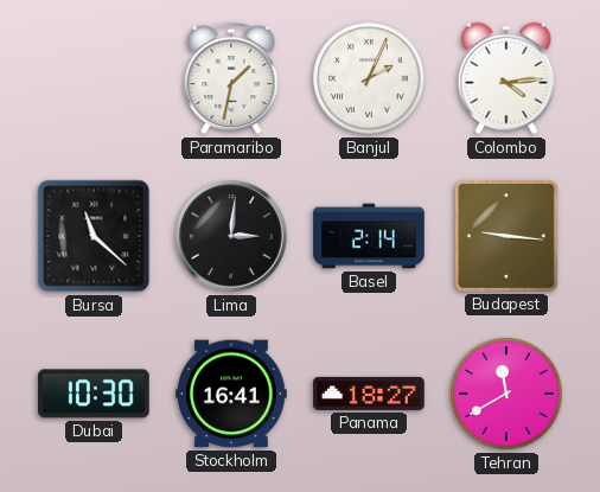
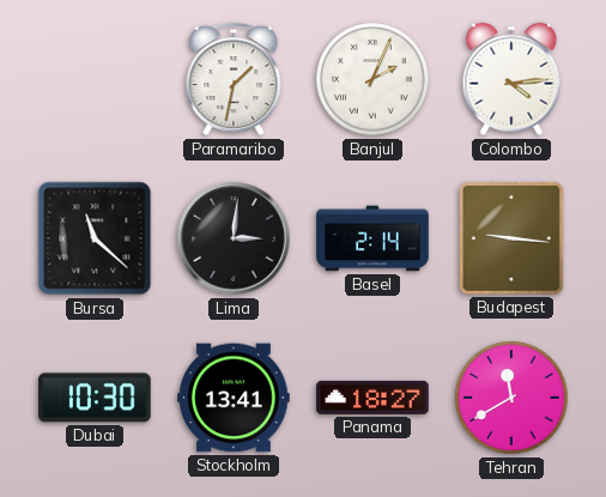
Stockholm: 16:41 -> 13:41
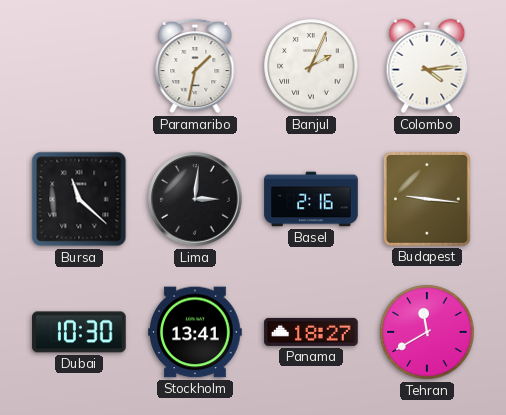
Basel: 2:14 -> 2:16
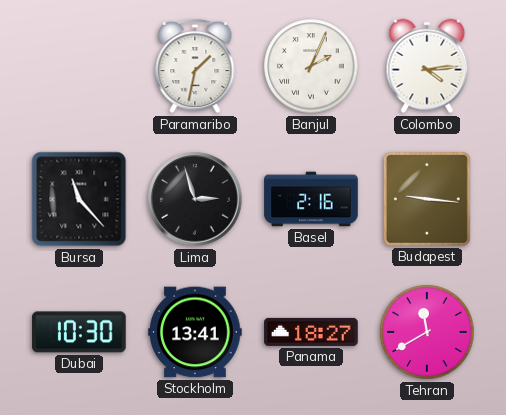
Bursa: 11:22 -> 11:23
Lima: 3:01 -> 2:57
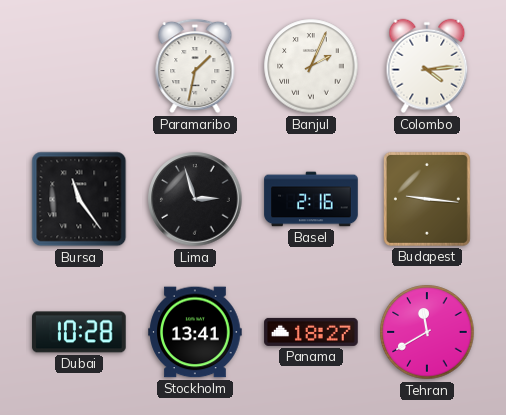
Bursa: 11:23 -> 11:24
Dubai: 10:30 -> 10:28
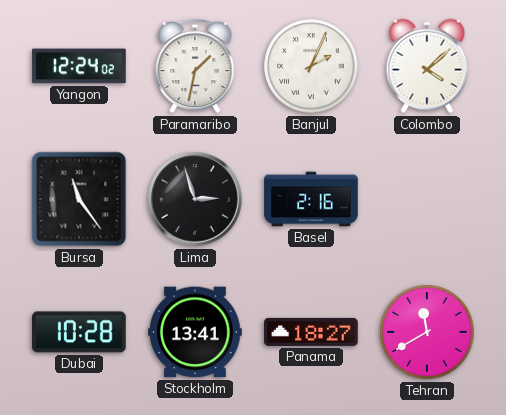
Yangon: none -> 12:24
Colombo: 4:14 -> 4:08
Budapest: 9:16 -> none
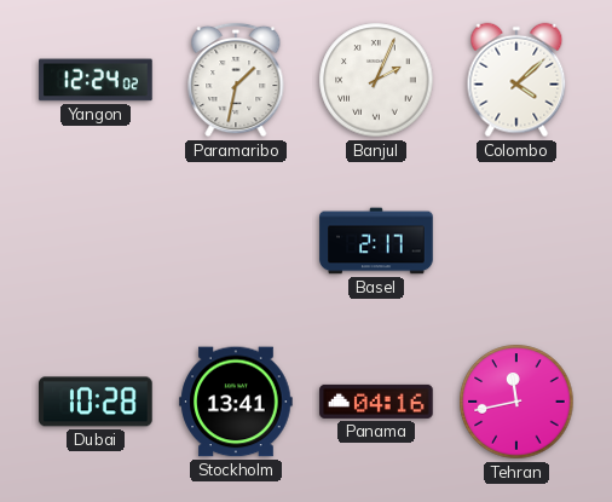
Bursa: 11:24 -> none
Lima: 2:57 -> none
Basel: 2:16 -> 2:17
Panama: 18:27 -> 04:16
Tehran: 11:40 -> 11:43
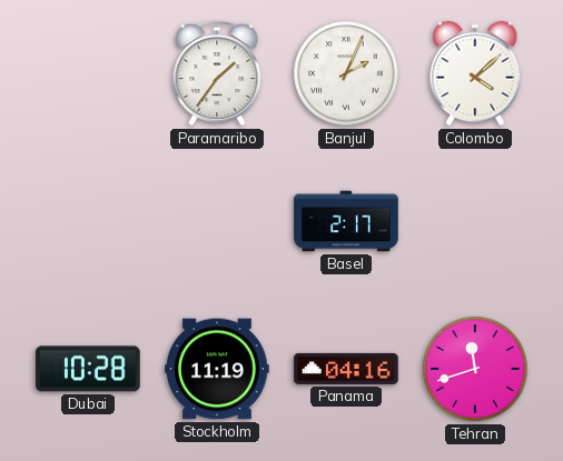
Yangon: 12:24 -> none
Paramaribo: 1:32 -> 1:36
Stockholm: 13:41 -> 11:19
Tehran: 11:43 -> 11:42
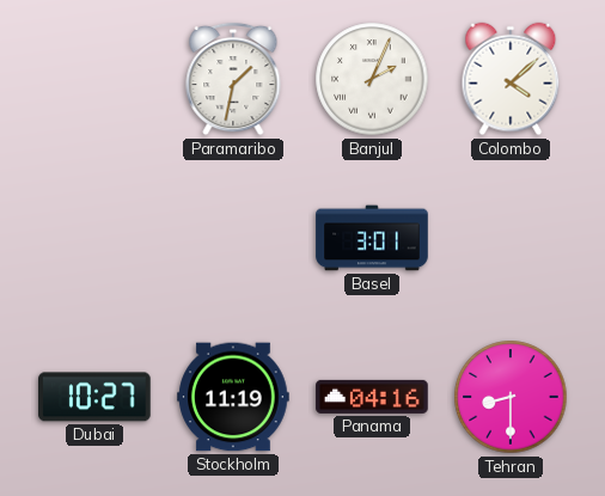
Paramaribo: 1:36 -> 1:32
Basel: 2:17 -> 3:01
Dubai: 10:28 -> 10:27
Tehran: 11:42 -> 8:30
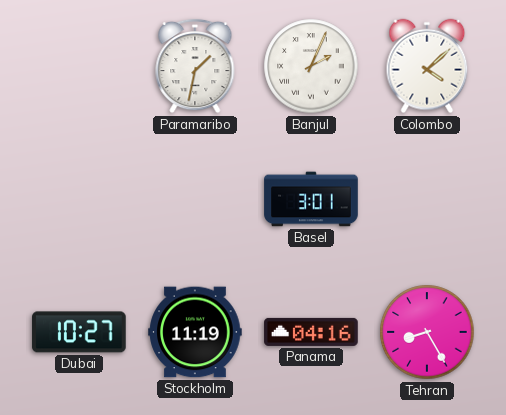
Tehran: 8:30 -> 8:25
